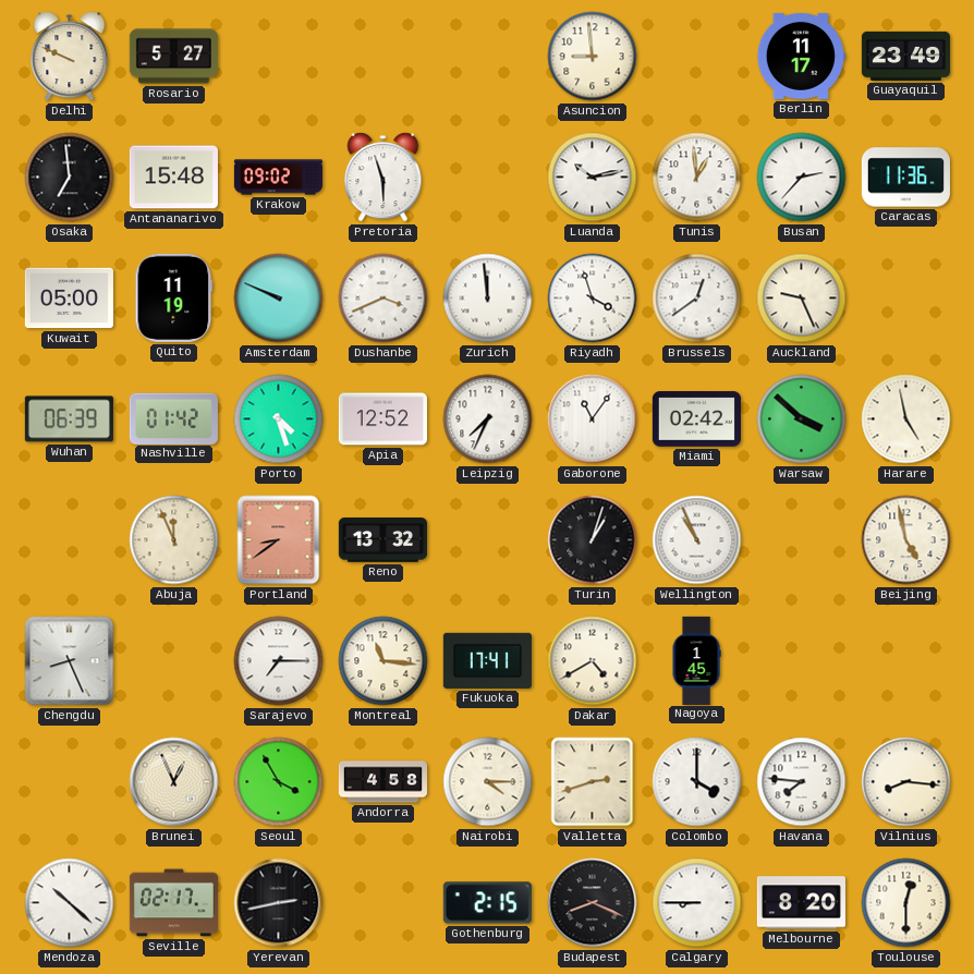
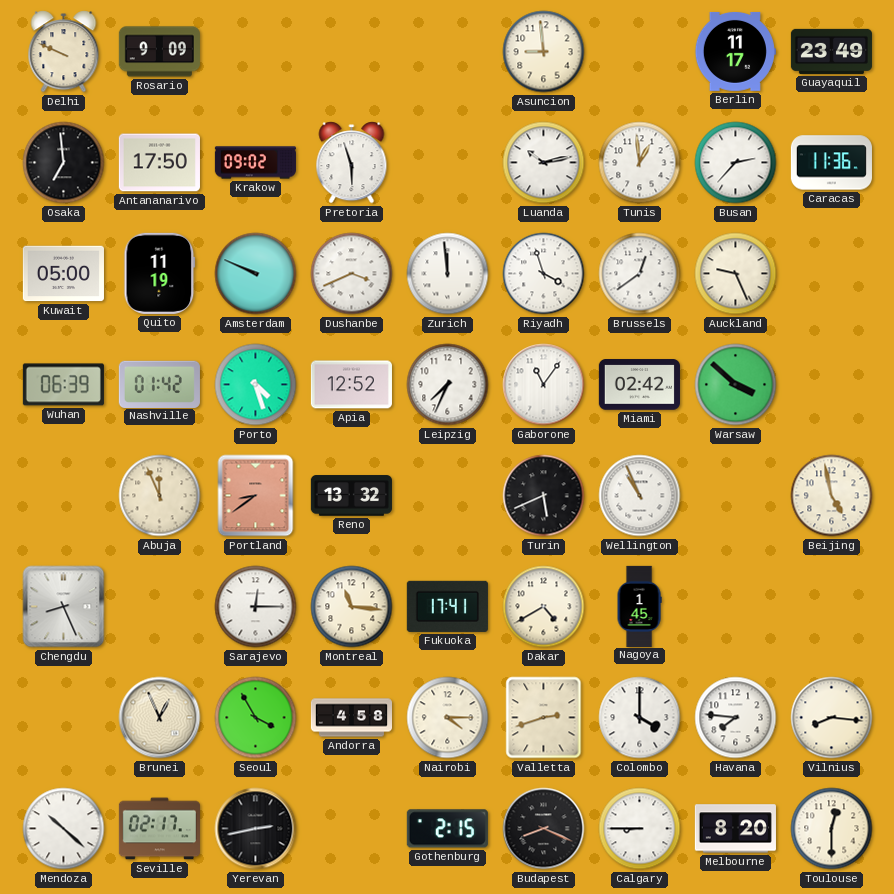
Rosario: 5:27 -> 9:09
Antananarivo: 15:48 -> 17:50
Harare: 4:58 -> none
Turin: 1:03 -> 5:41
Sarajevo: 7:15 -> 12:15
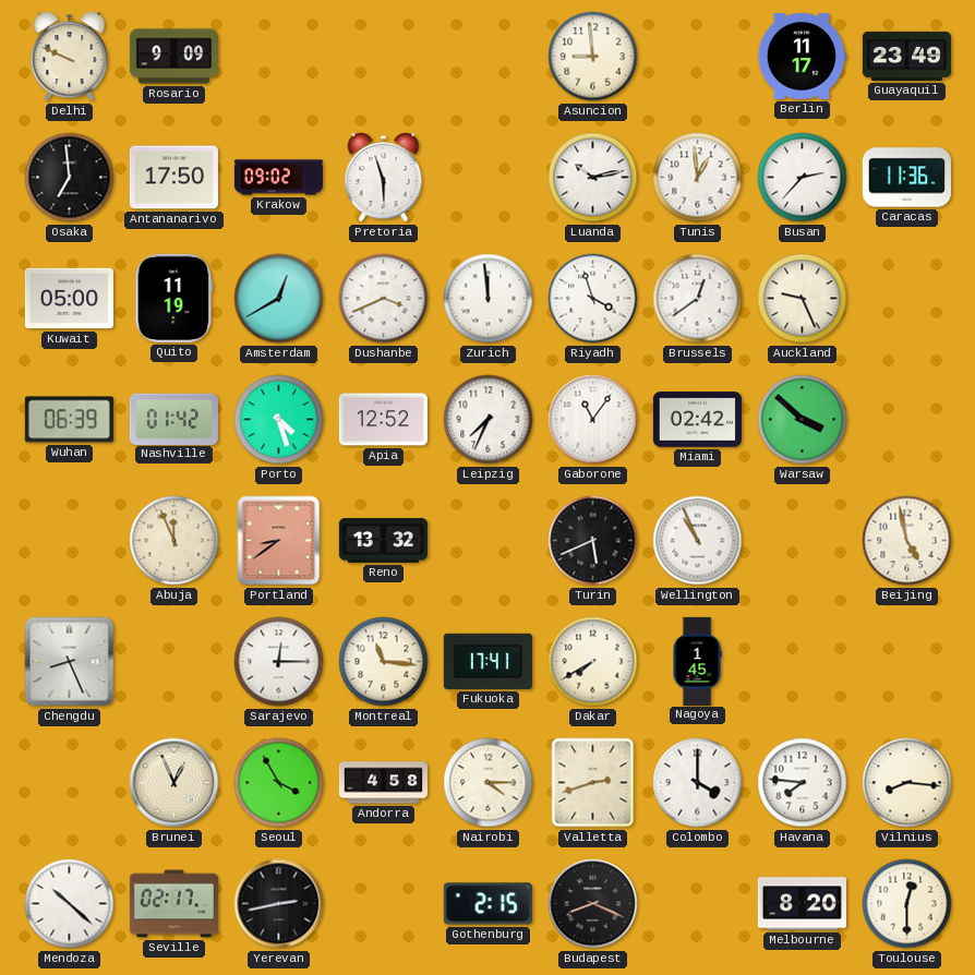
Amsterdam: 9:49 -> 12:40
Dakar: 4:40 -> 7:40
Calgary: 8:45 -> none
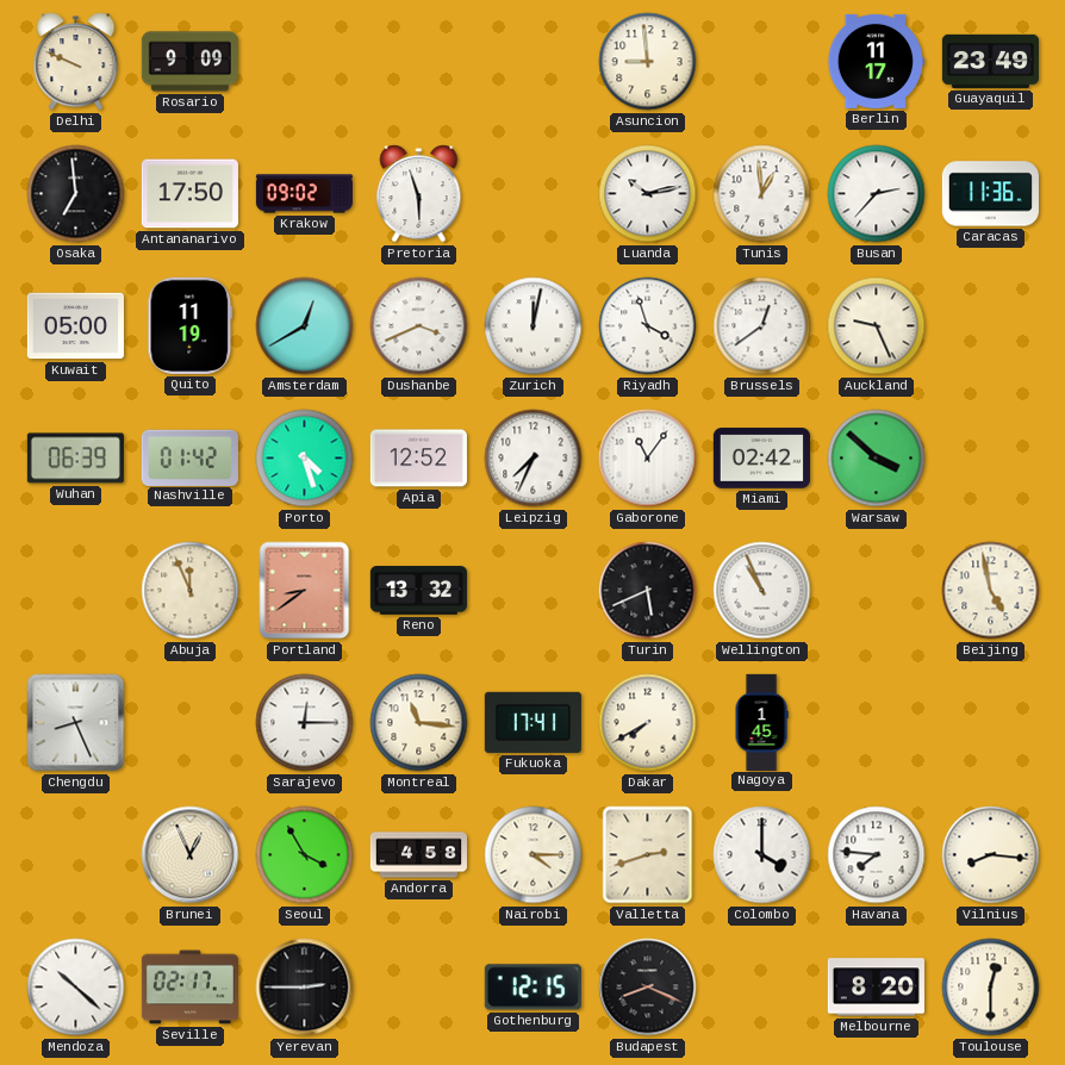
Zurich: 11:59 -> 12:02
Yerevan: 2:43 -> 2:45
Gothenburg: 2:15 -> 12:15
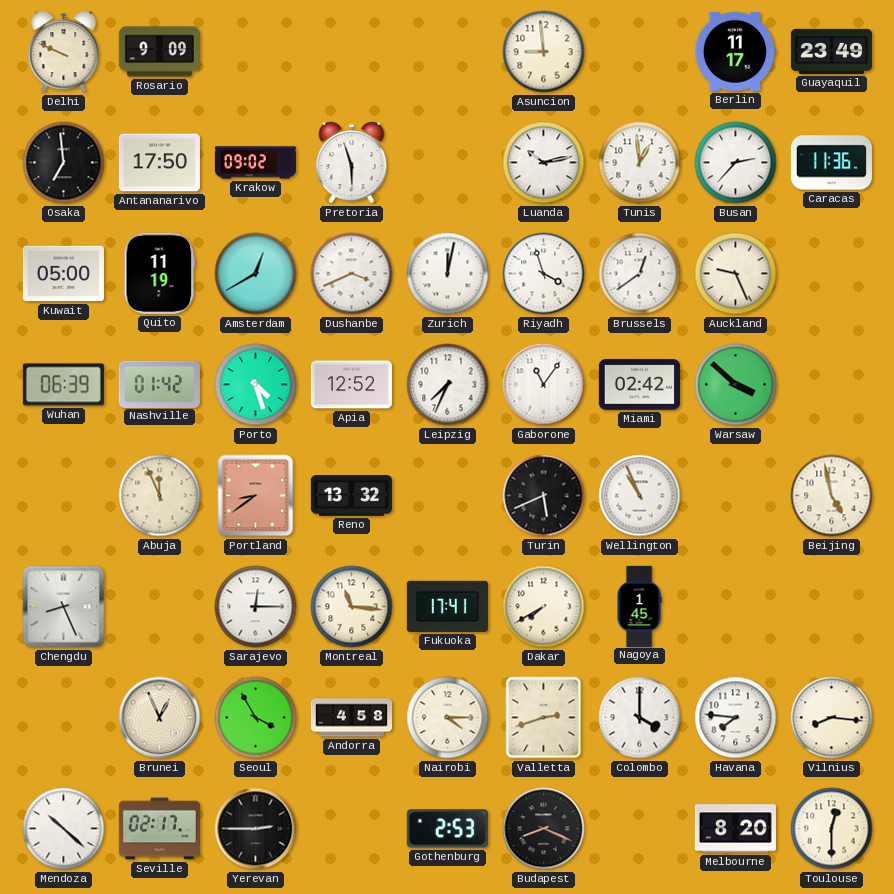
Gothenburg: 12:15 -> 2:53
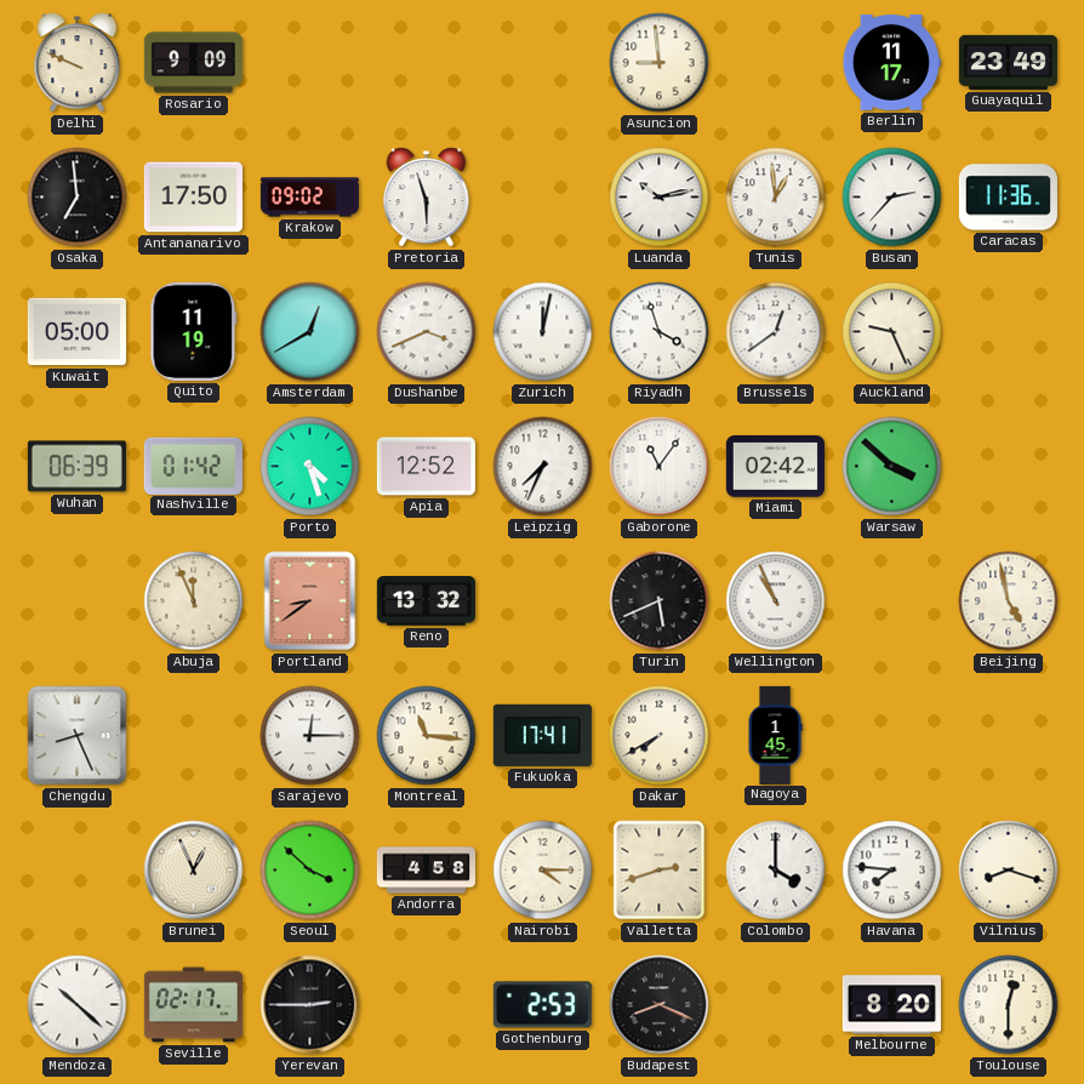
Seoul: 3:55 -> 3:52
Vilnius: 8:16 -> 8:18
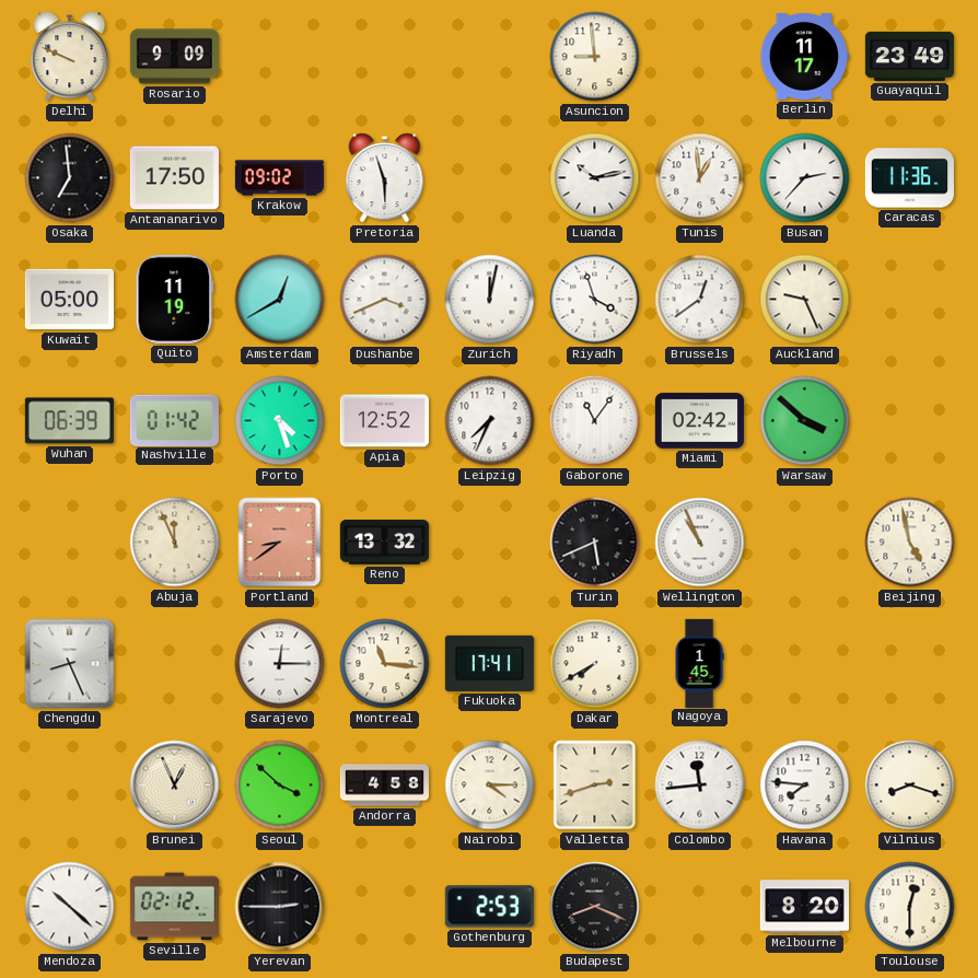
Colombo: 4:00 -> 11:44
Seville: 02:17 -> 02:12
